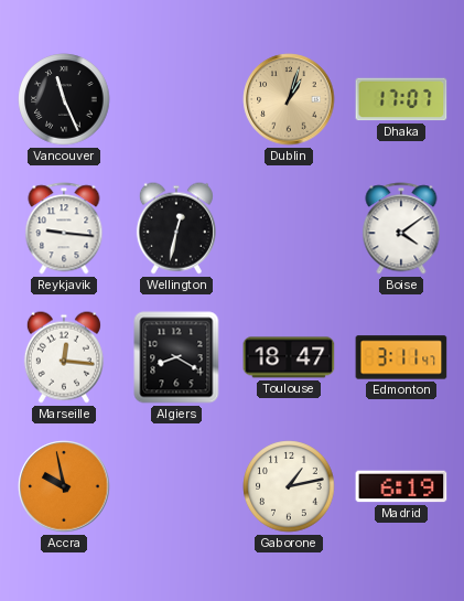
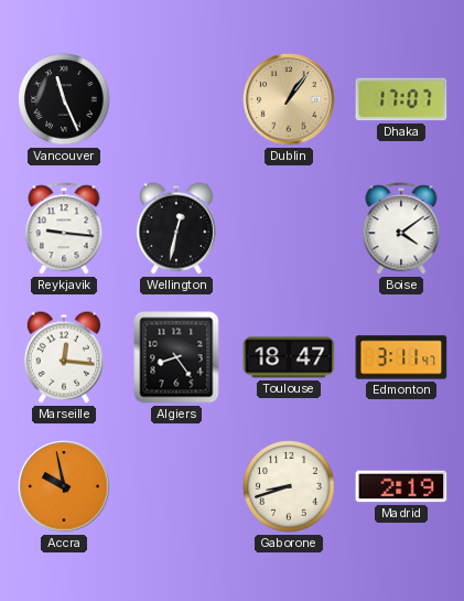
Dublin: 1:03 -> 1:06
Algiers: 8:20 -> 8:24
Gaborone: 1:13 -> 8:42
Madrid: 6:19 -> 2:19
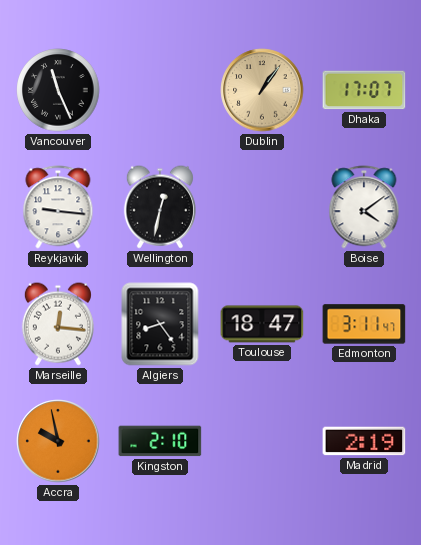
Kingston: none -> 2:10
Gaborone: 8:42 -> none
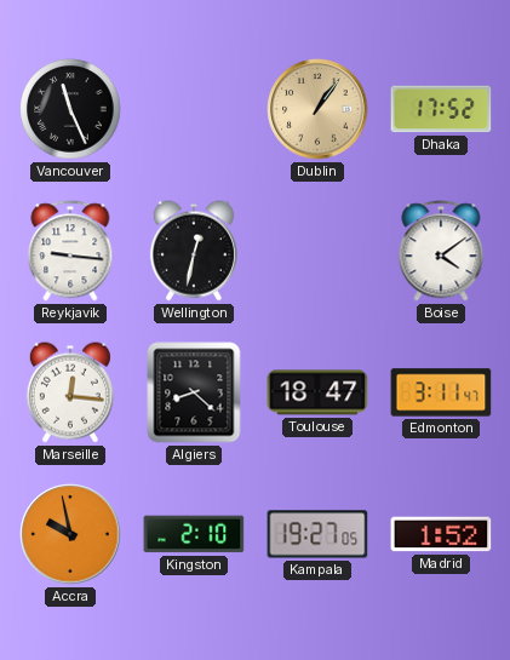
Dhaka: 17:07 -> 17:52
Algiers: 8:24 -> 8:22
Kampala: none -> 19:27
Madrid: 2:19 -> 1:52
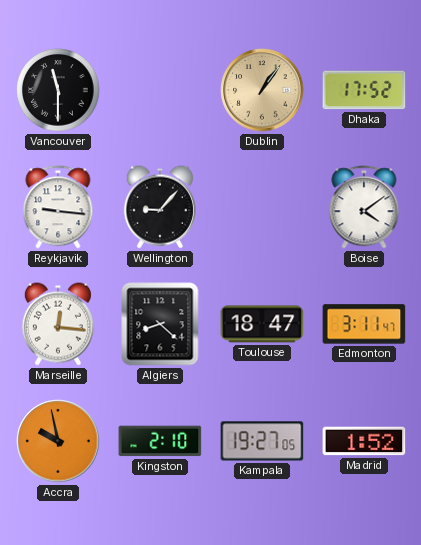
Vancouver: 11:26 -> 11:30
Wellington: 12:32 -> 9:07
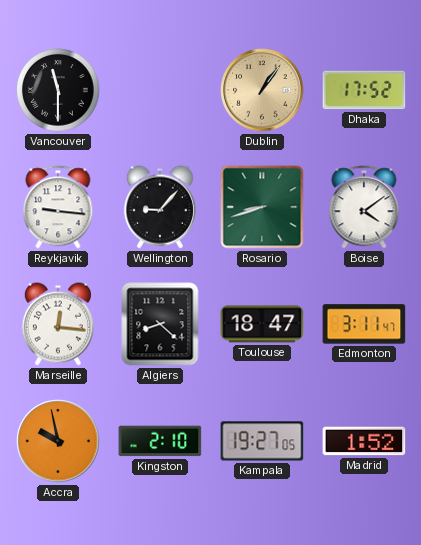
Rosario: none -> 8:42
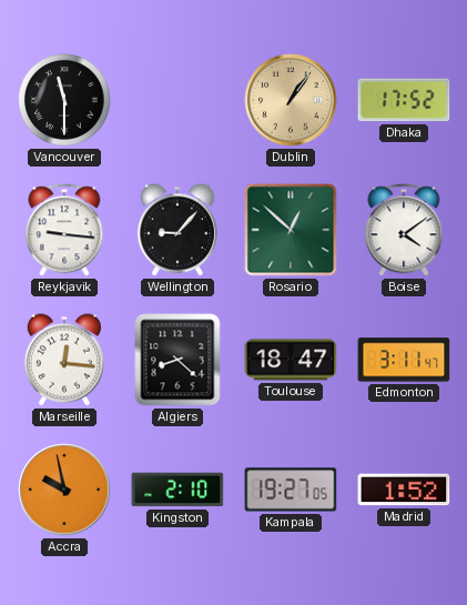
Rosario: 8:42 -> 12:52
